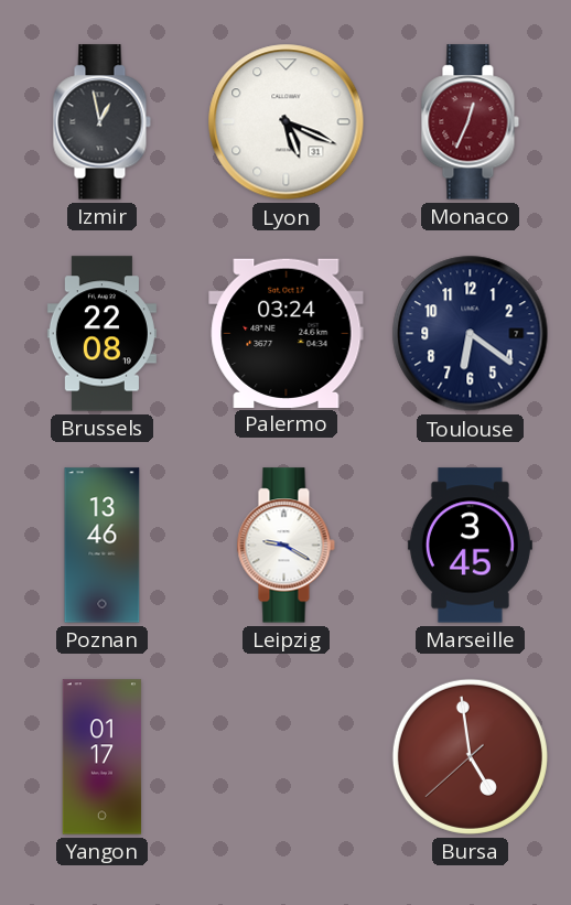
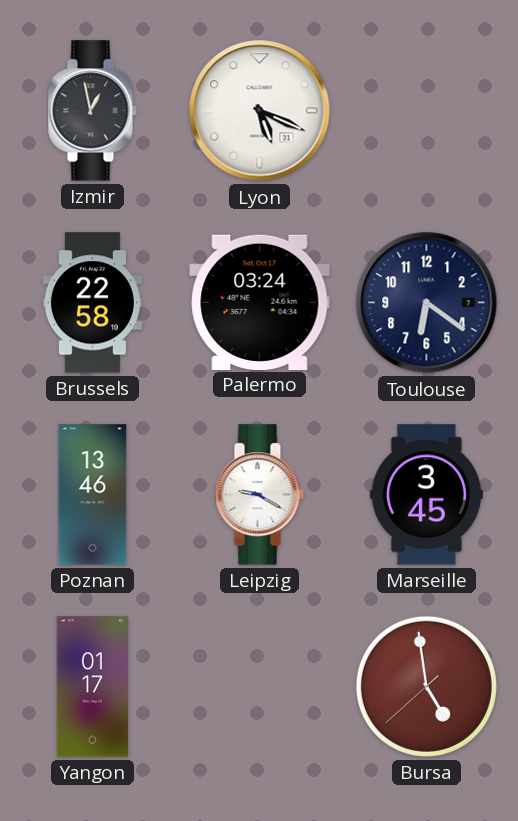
Monaco: 12:34 -> none
Brussels: 22:08 -> 22:58
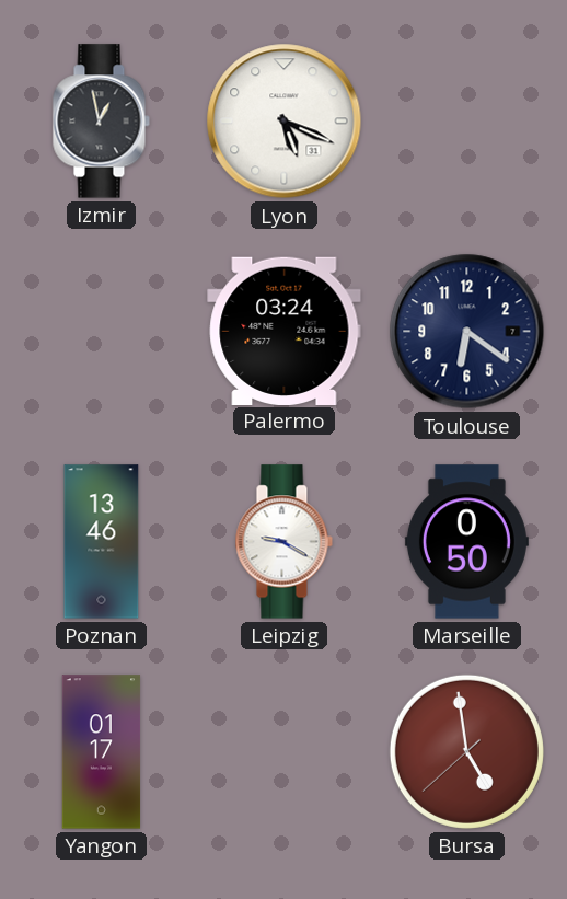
Brussels: 22:58 -> none
Marseille: 3:45 -> 0:50
